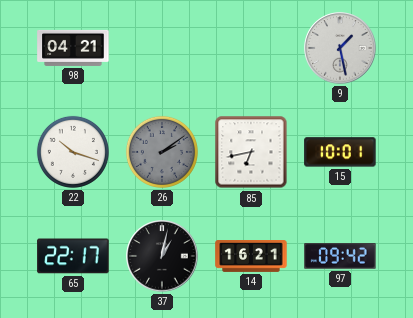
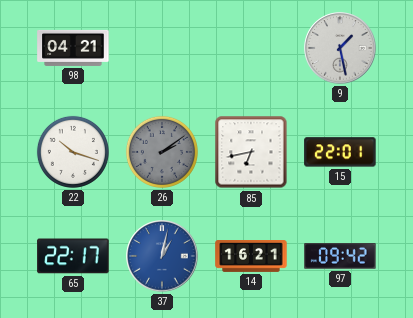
15: 10:01 -> 22:01
37 dial: black -> blue
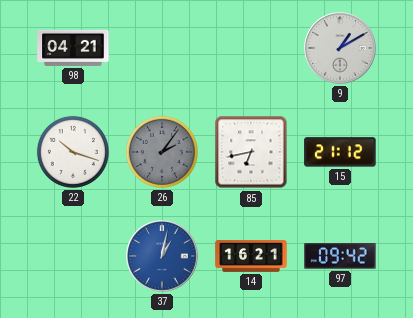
9: 1:28 -> 1:10
26: 2:09 -> 2:06
15: 22:01 -> 21:12
65: 22:17 -> none
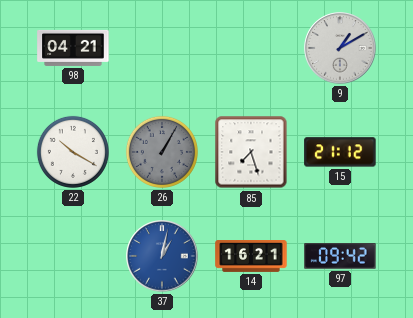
22: 10:18 -> 10:20
26: 2:06 -> 1:05
85: 6:43 -> 7:27
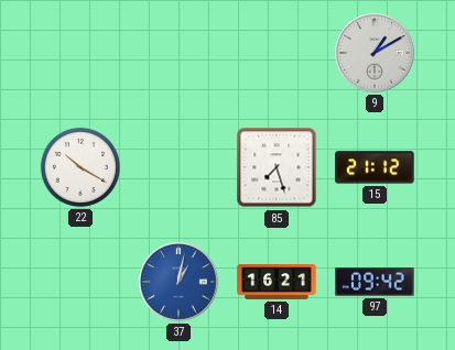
98: 04:21 -> none
26: 1:05 -> none
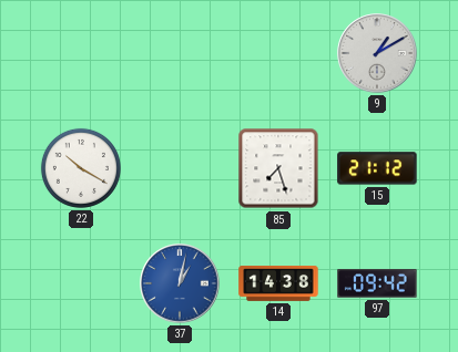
14: 16:21 -> 14:38
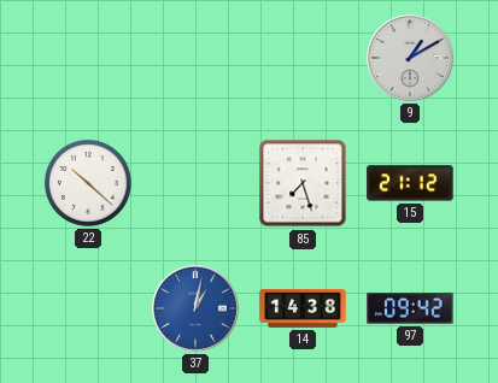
22: 10:20 -> 10:22
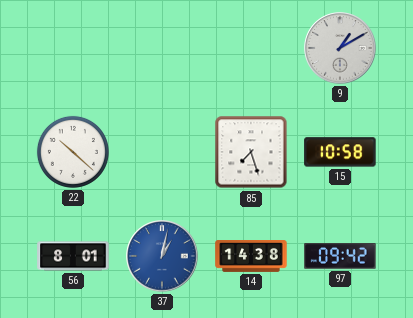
15: 21:12 -> 10:58
56: none -> 8:01
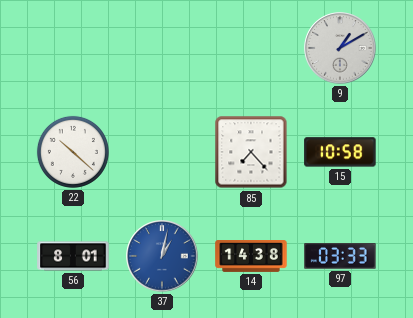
85: 7:27 -> 7:23
97: 09:42 -> 03:33
